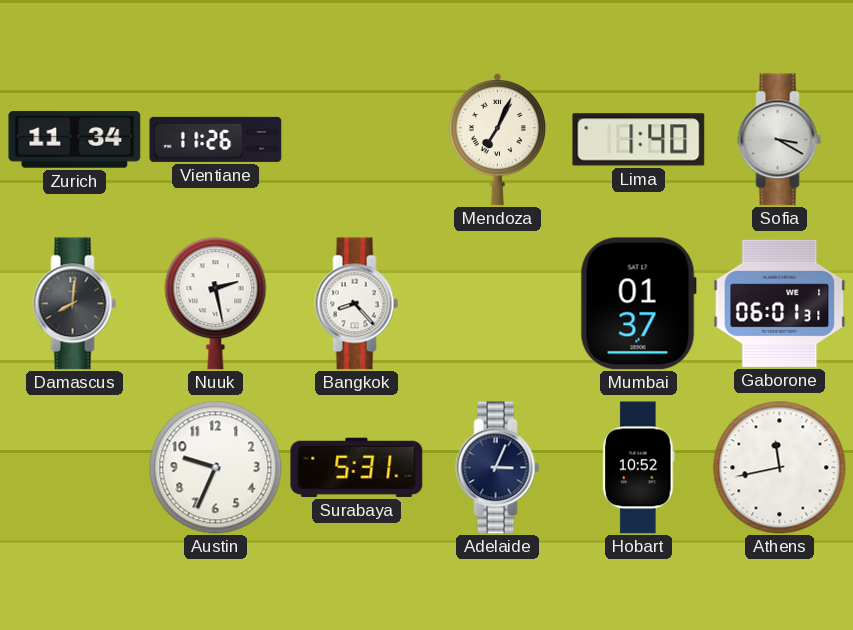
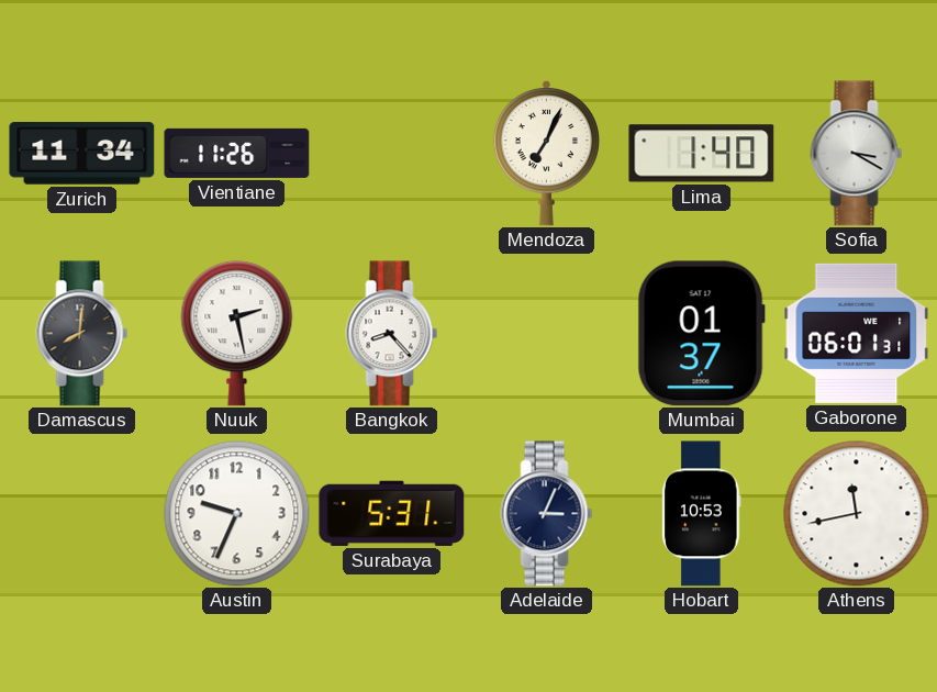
Hobart: 10:52 -> 10:53
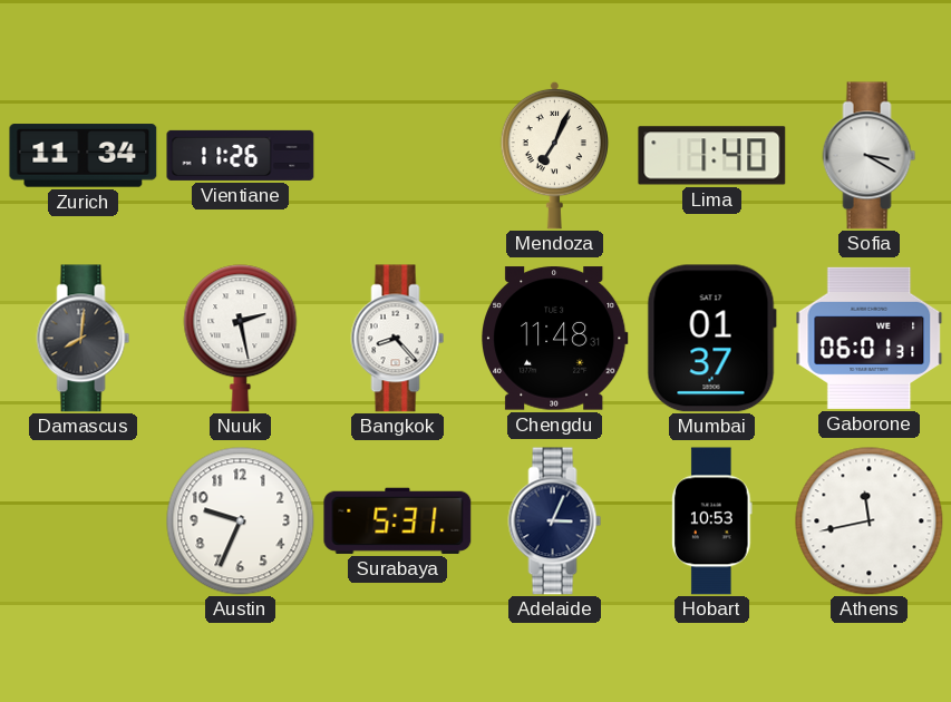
Chengdu: none -> 11:48
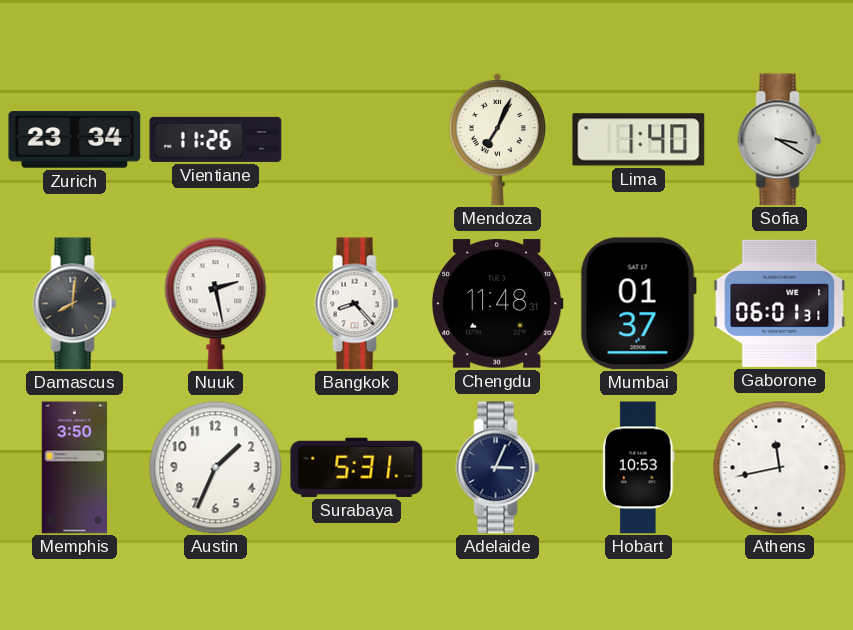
Zurich: 11:34 -> 23:34
Memphis: none -> 3:50
Austin: 9:34 -> 1:34
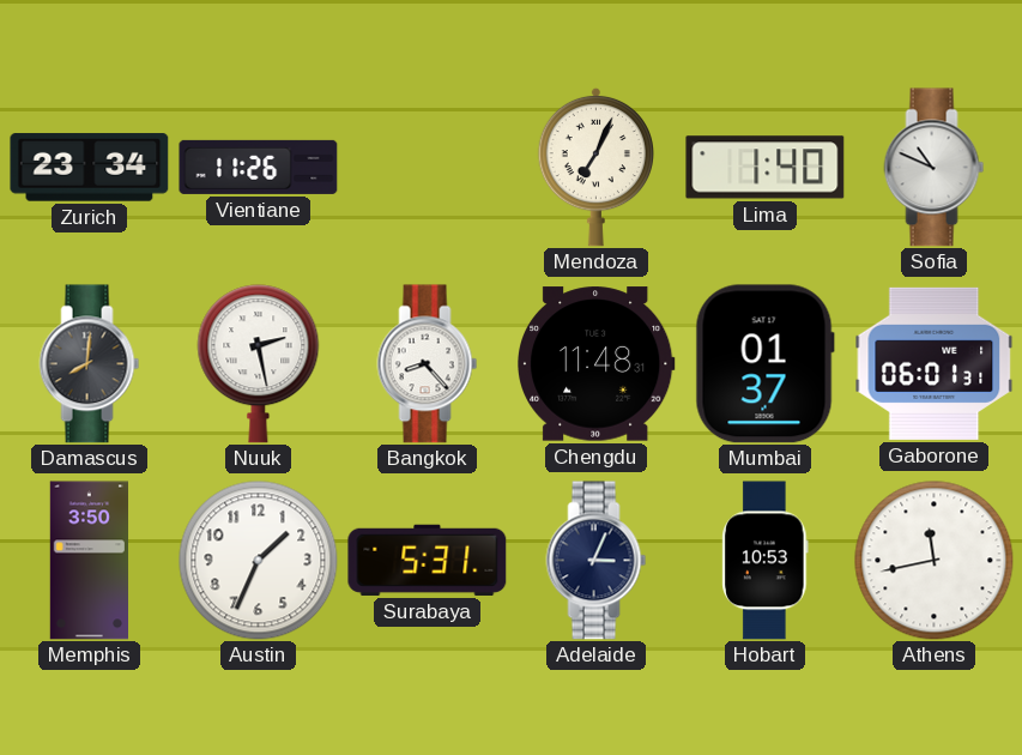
Sofia: 3:20 -> 10:49
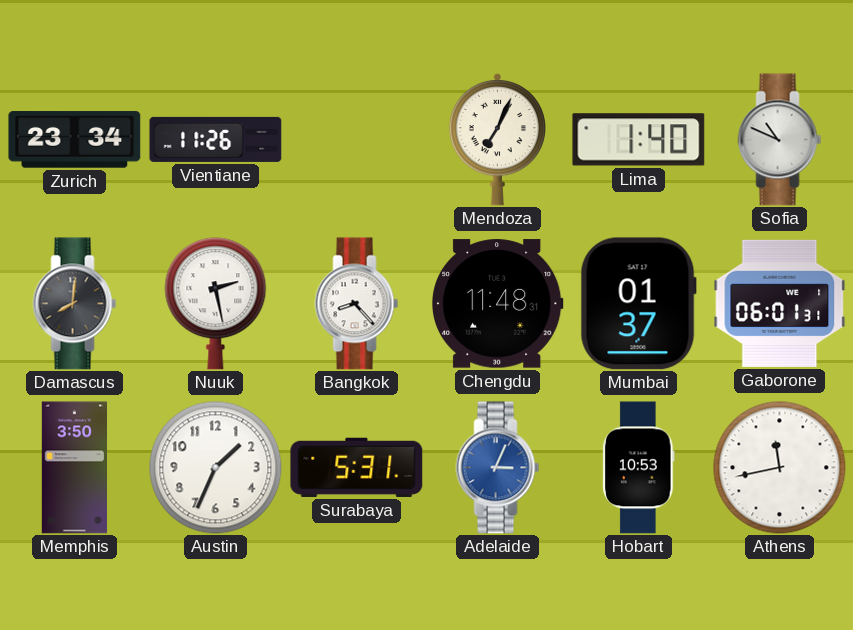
Adelaide dial: navy -> blue
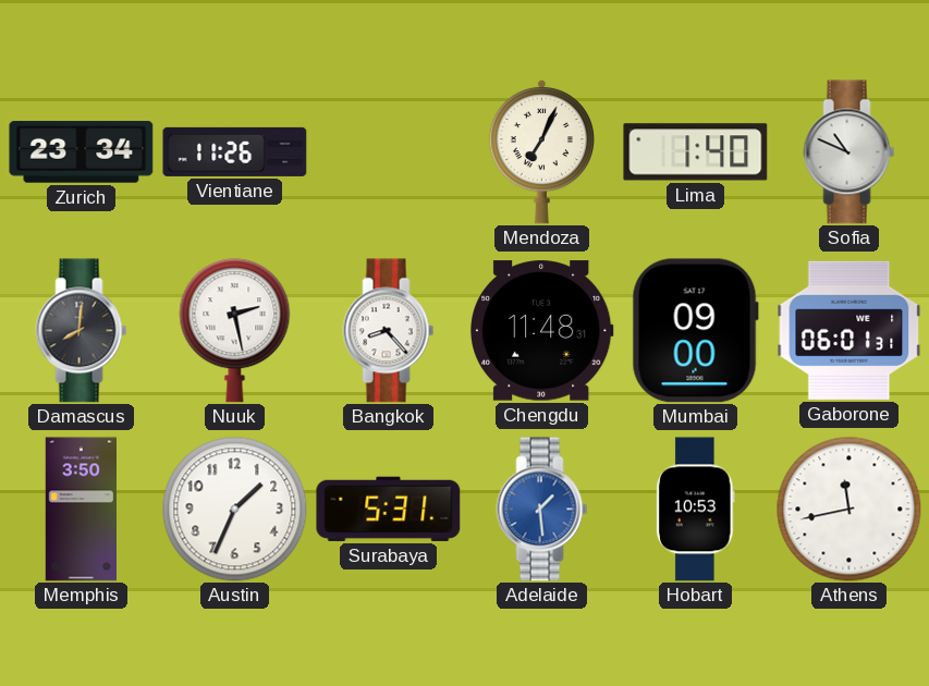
Mumbai: 01:37 -> 09:00
Adelaide: 3:04 -> 1:29
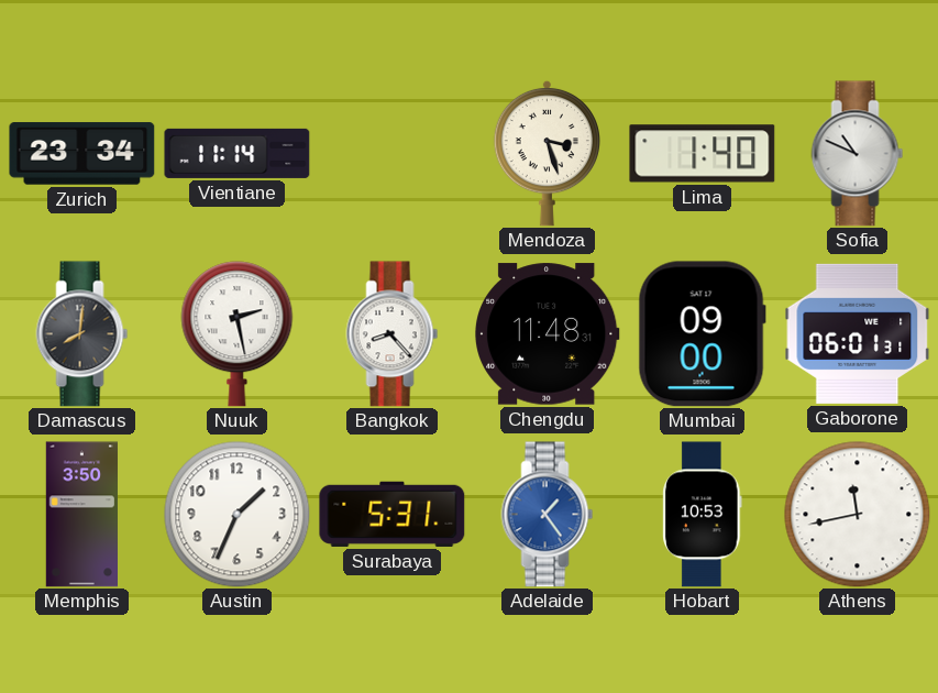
Vientiane: 11:26 -> 11:14
Mendoza: 7:04 -> 3:27
Adelaide: 1:29 -> 1:24
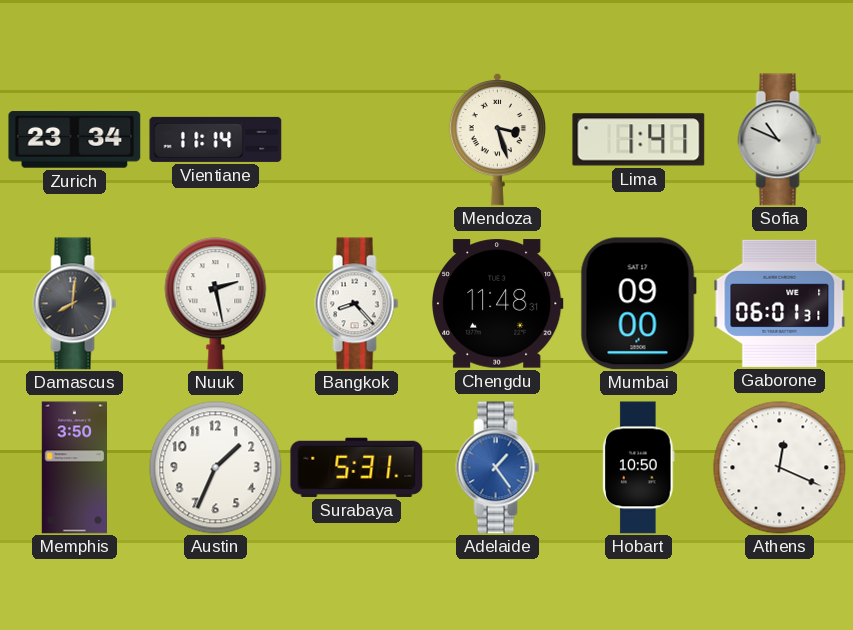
Lima: 1:40 -> 1:41
Hobart: 10:53 -> 10:50
Athens: 11:43 -> 12:19
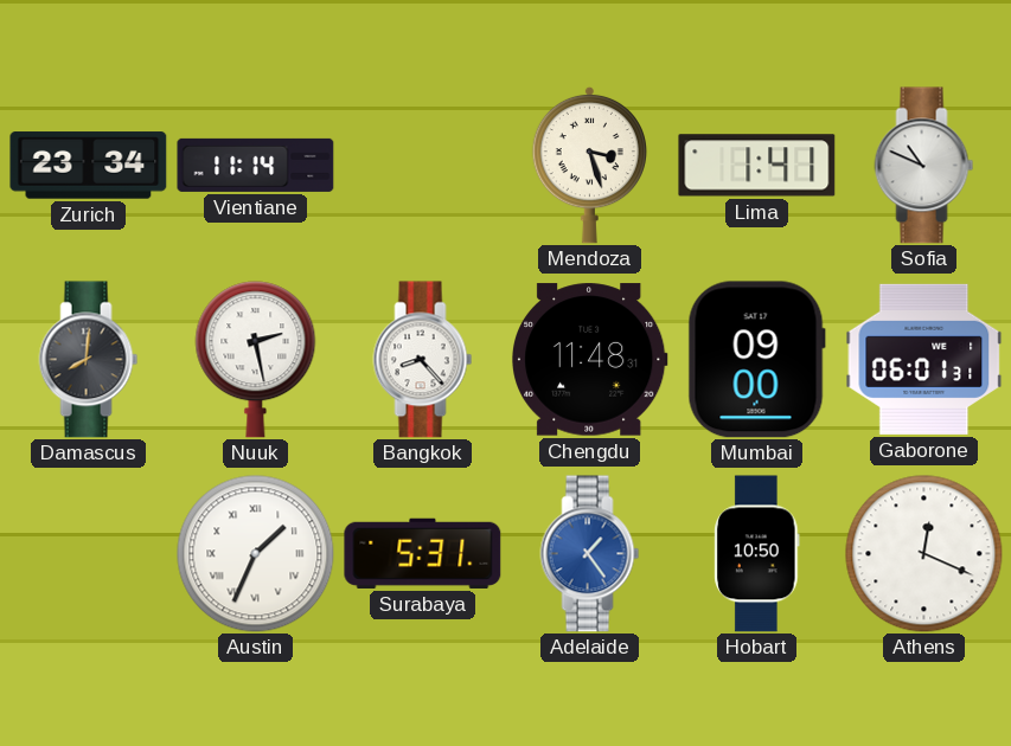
Memphis: 3:50 -> none
Austin numerals: Arabic -> Roman
